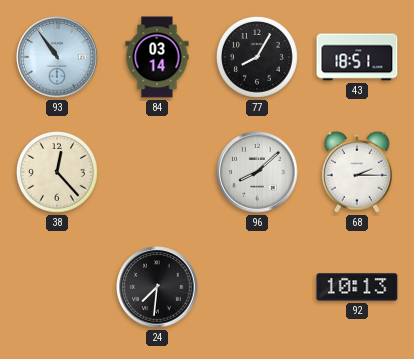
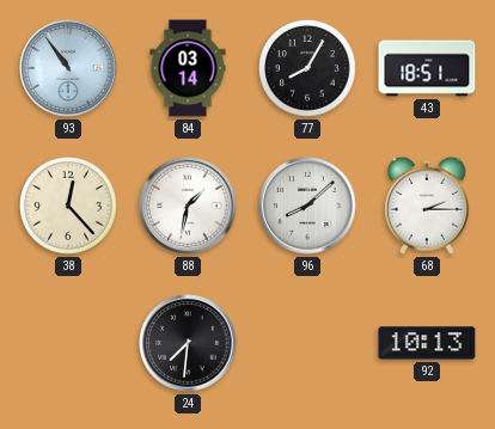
88: none -> 1:32
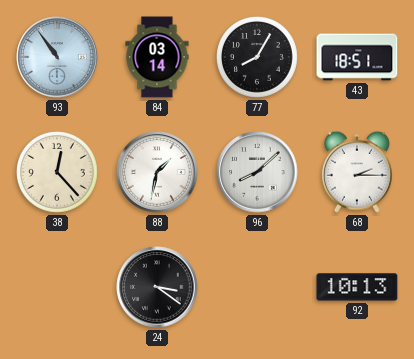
24: 7:31 -> 3:21
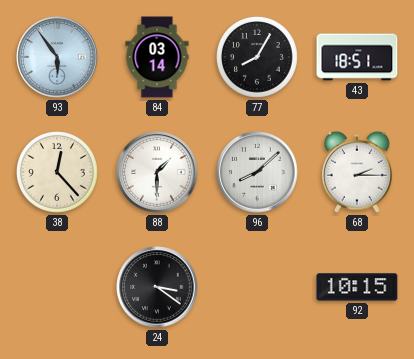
93: 10:54 -> 5:54
88: 1:32 -> 1:30
92: 10:13 -> 10:15
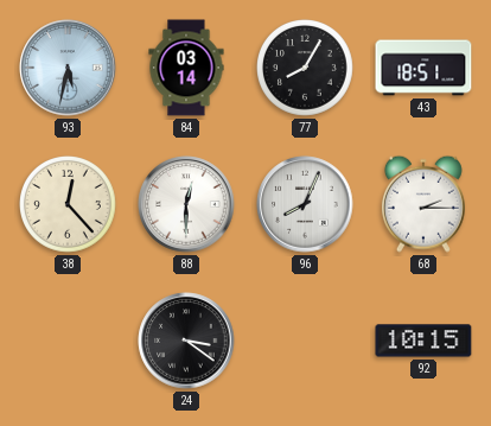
93: 5:54 -> 5:32
88: 1:30 -> 12:30
96: 8:08 -> 8:04
